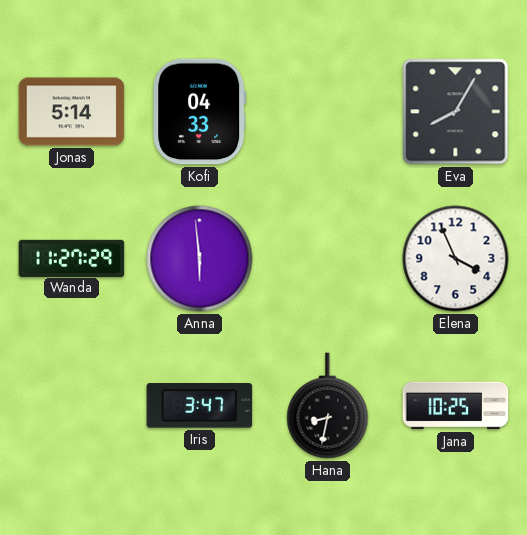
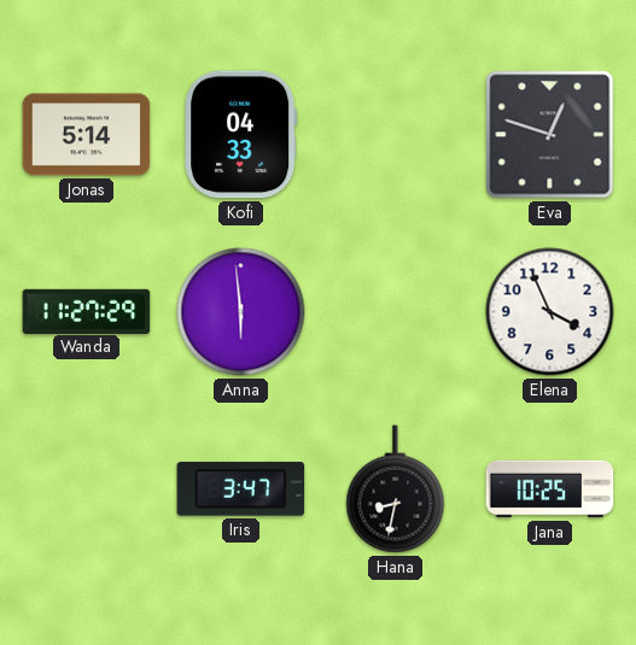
Eva: 8:05 -> 12:48
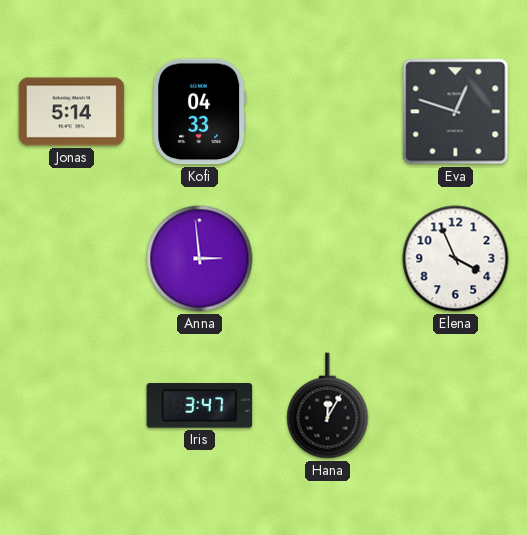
Wanda: 11:27 -> none
Anna: 5:59 -> 2:59
Hana: 8:32 -> 12:05
Jana: 10:25 -> none
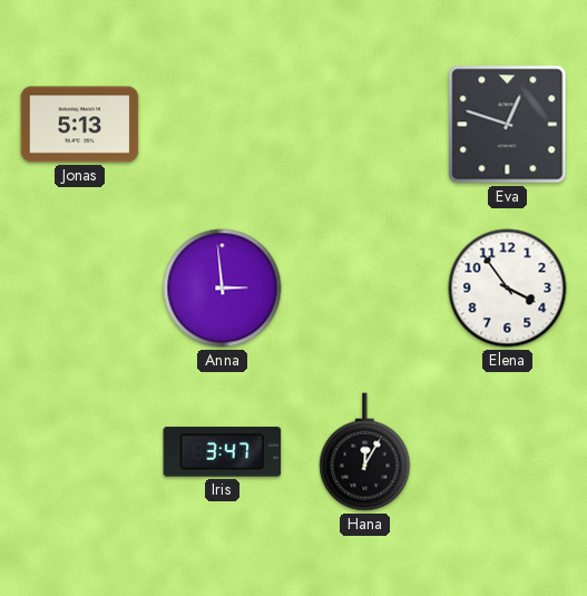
Jonas: 5:14 -> 5:13
Kofi: 04:33 -> none
Elena: 3:56 -> 3:54
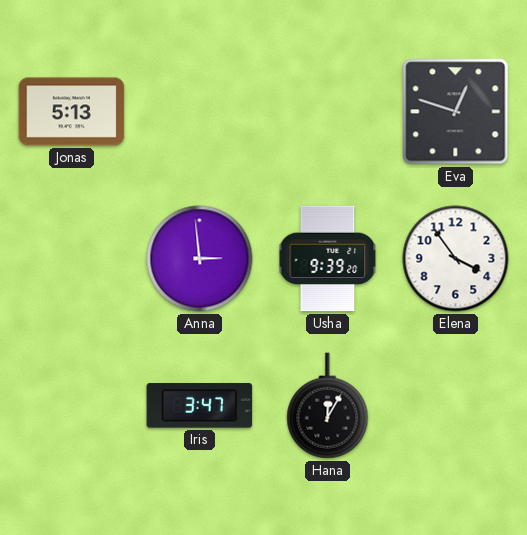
Usha: none -> 9:39
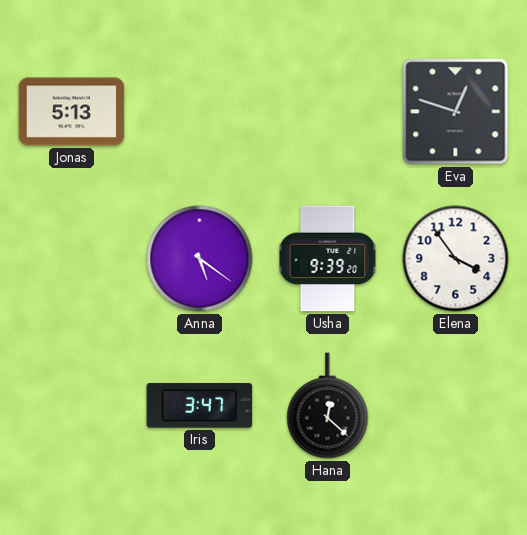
Anna: 2:59 -> 5:21
Hana: 12:05 -> 12:22
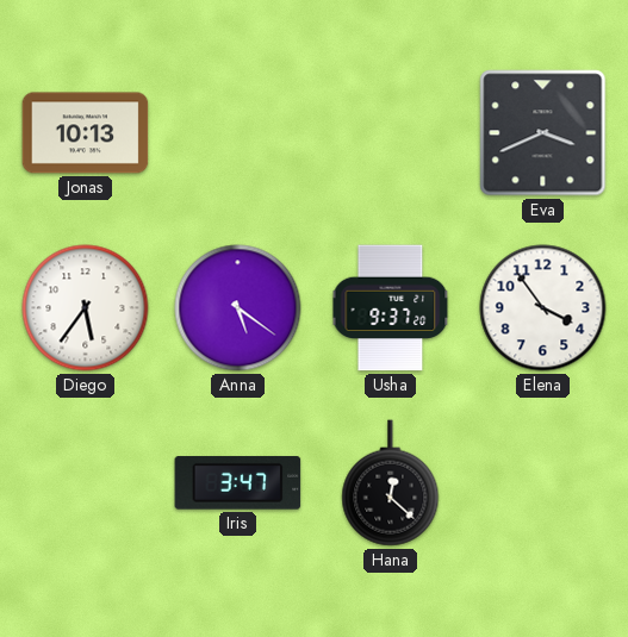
Jonas: 5:13 -> 10:13
Eva: 12:48 -> 3:41
Diego: none -> 5:36
Usha: 9:39 -> 9:37
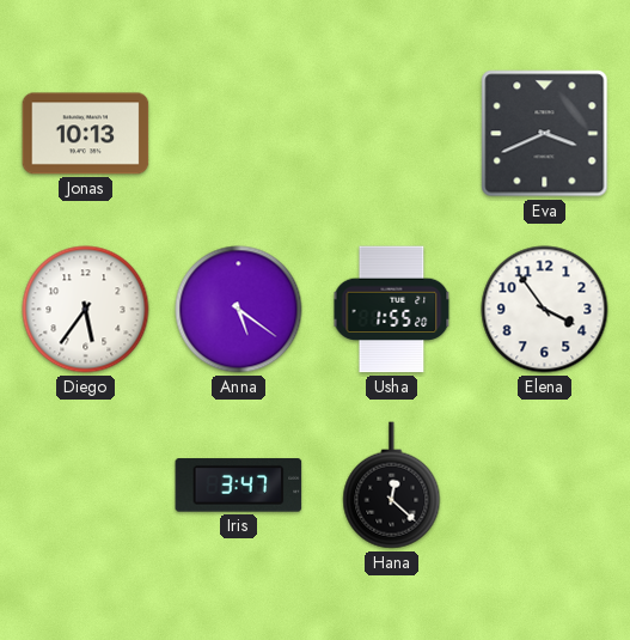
Usha: 9:37 -> 1:55
